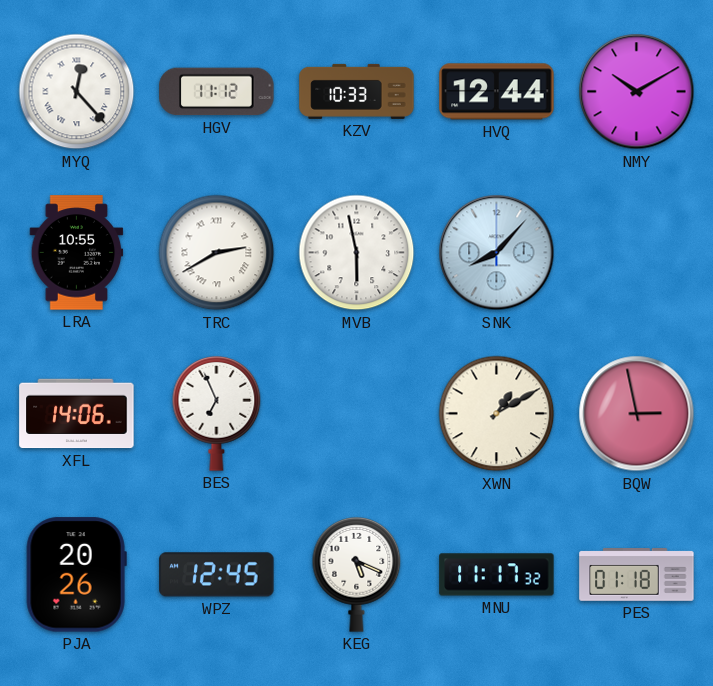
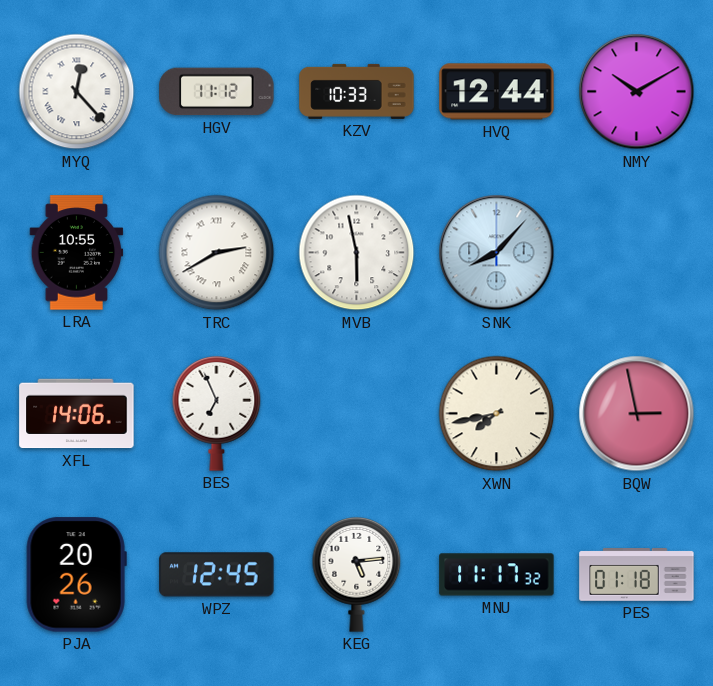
XWN: 1:10 -> 7:43
KEG: 5:19 -> 5:14
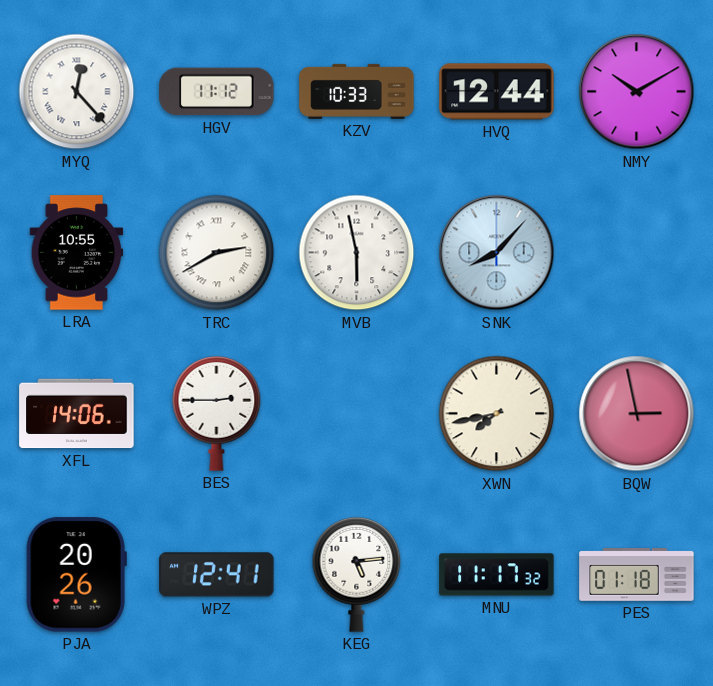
BES: 6:56 -> 2:45
WPZ: 12:45 -> 12:41
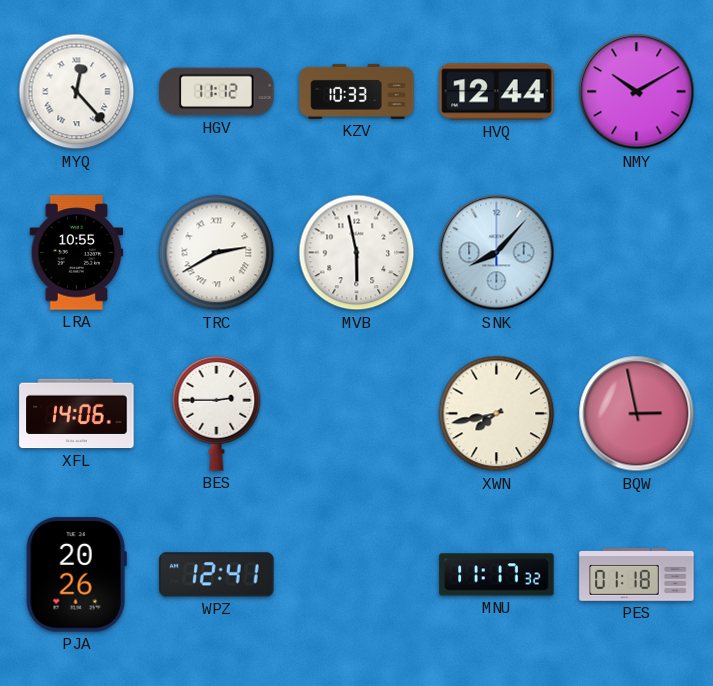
KEG: 5:14 -> none
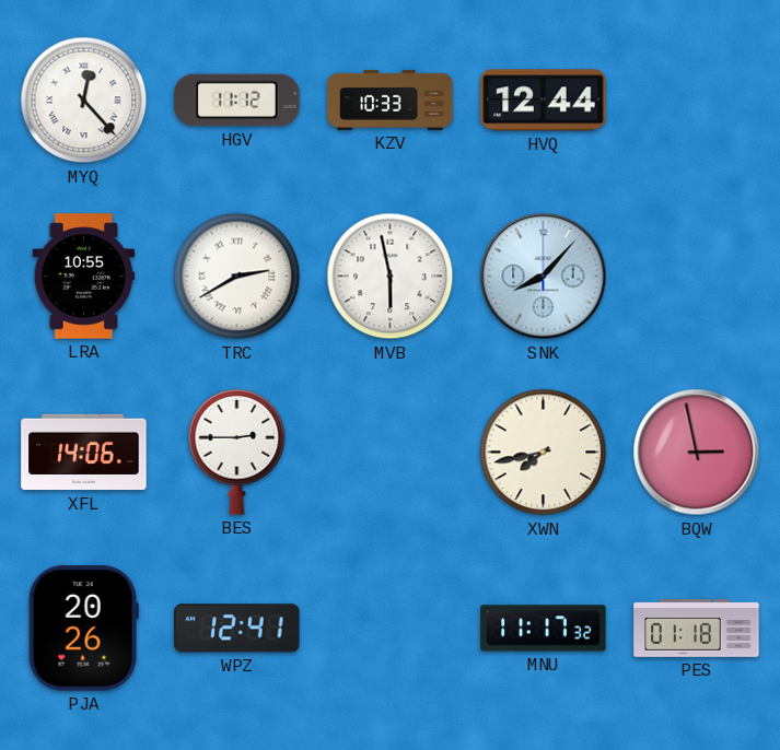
NMY: 10:10 -> none
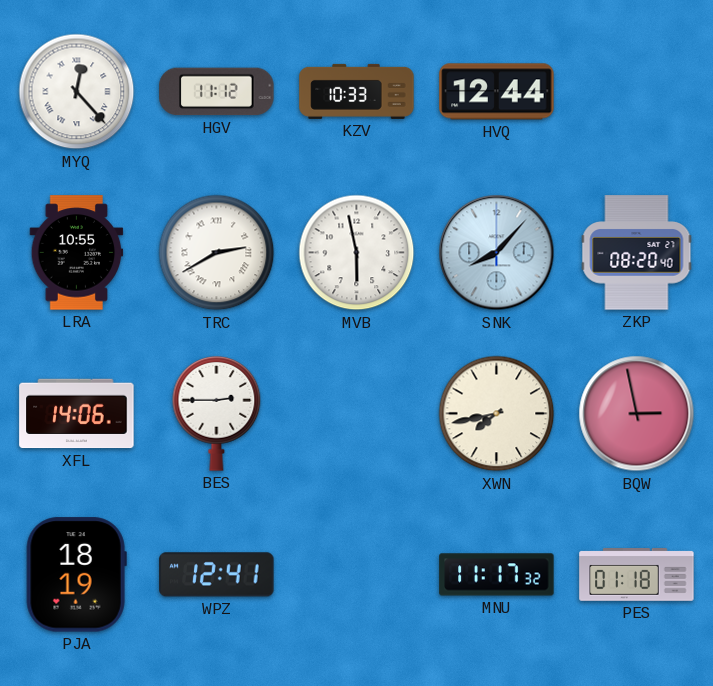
ZKP: none -> 08:20
PJA: 20:26 -> 18:19
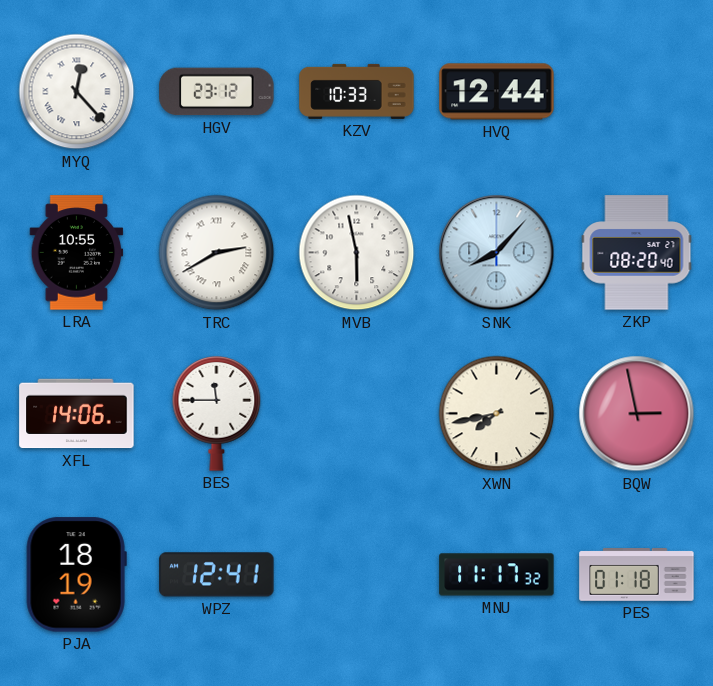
HGV: 11:12 -> 23:12
BES: 2:45 -> 11:45
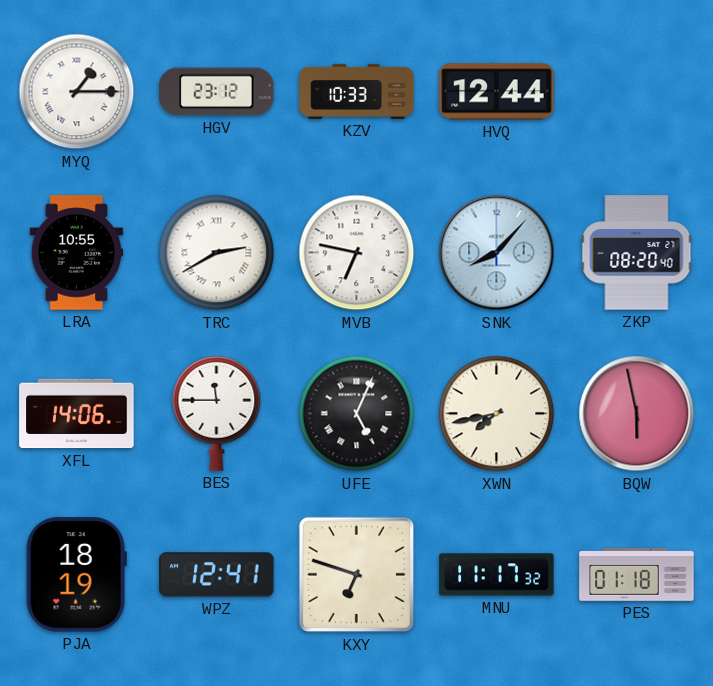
MYQ: 12:23 -> 1:15
MVB: 5:58 -> 6:47
UFE: none -> 5:04
BQW: 2:58 -> 5:58
KXY: none -> 6:48
